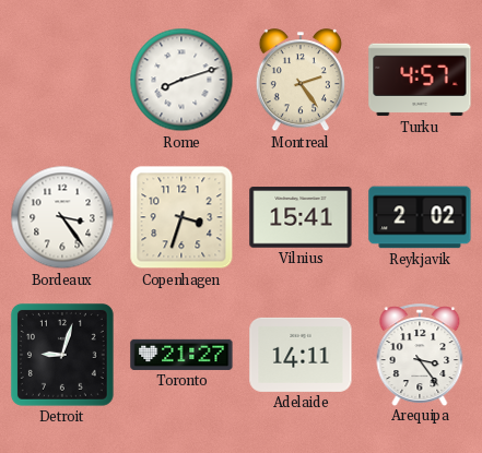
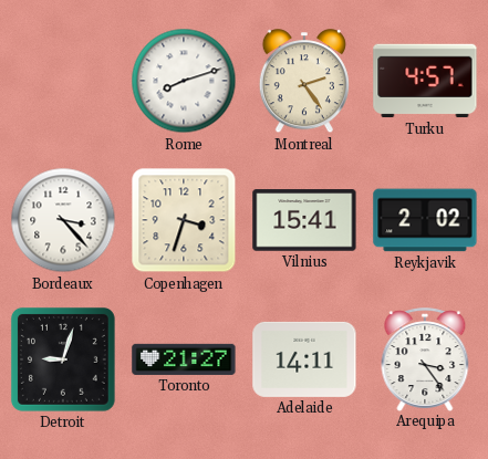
Bordeaux: 3:24 -> 3:23
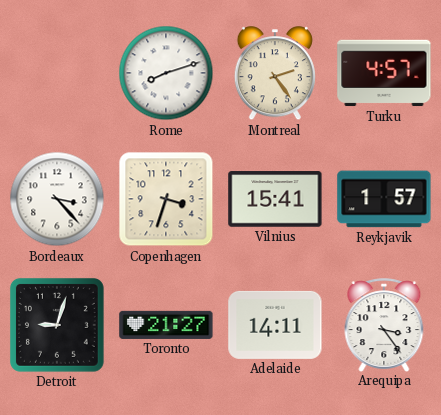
Reykjavik: 2:02 -> 1:57
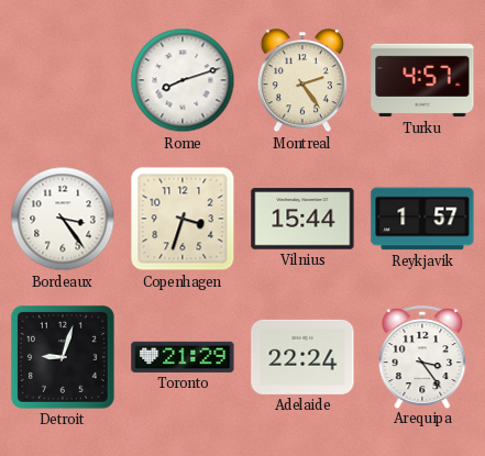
Bordeaux: 3:23 -> 3:24
Vilnius: 15:41 -> 15:44
Toronto: 21:27 -> 21:29
Adelaide: 14:11 -> 22:24
